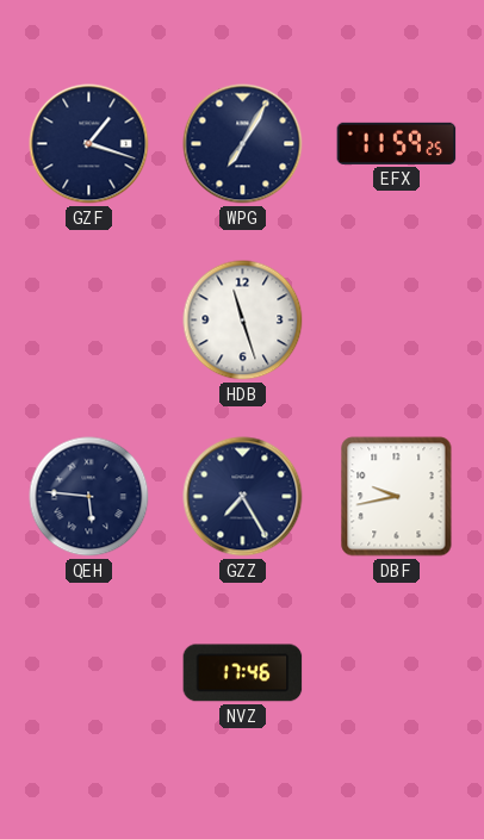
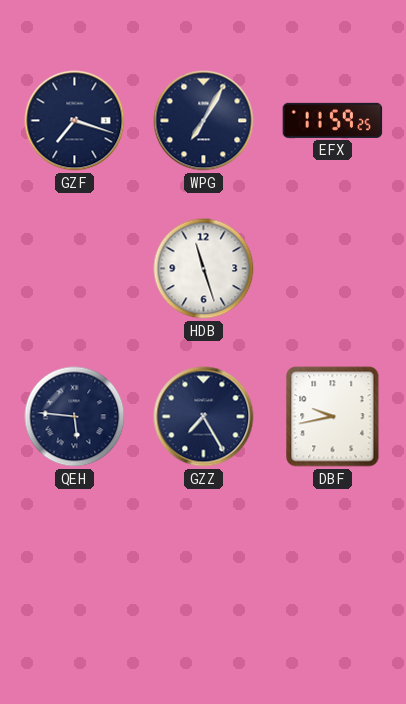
GZF: 1:18 -> 7:18
NVZ: 17:46 -> none
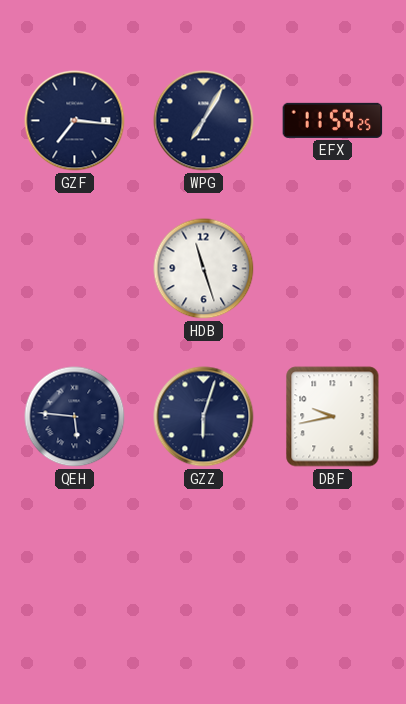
GZF: 7:18 -> 7:16
GZZ: 7:25 -> 6:03
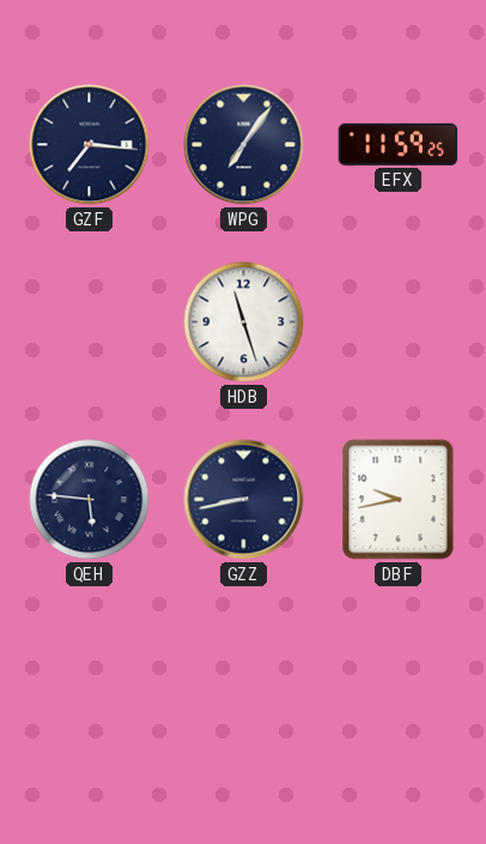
WPG: 7:05 -> 7:06
GZZ: 6:03 -> 8:43
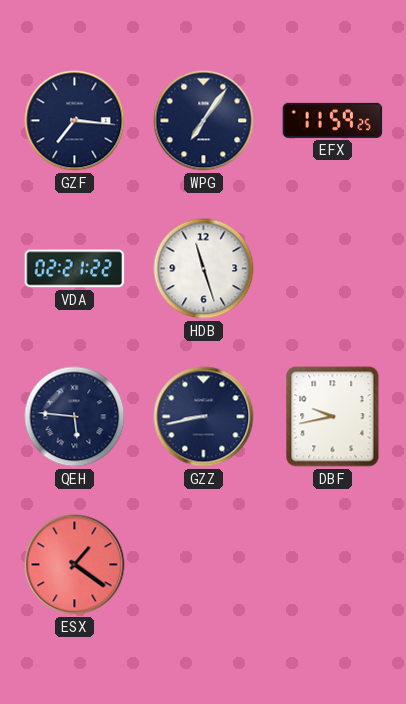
VDA: none -> 02:21
ESX: none -> 1:21
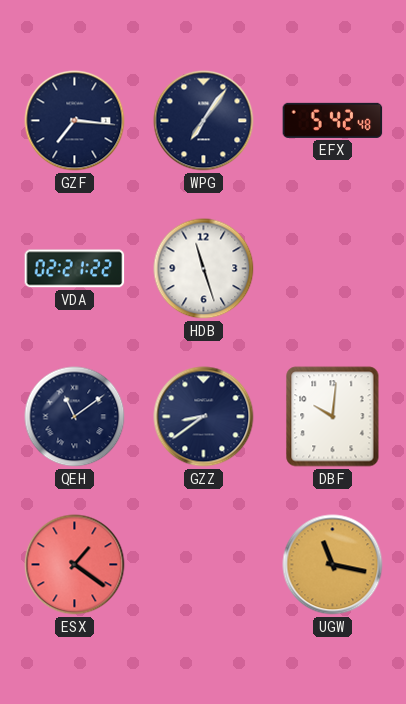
EFX: 11:59 -> 5:42
QEH: 5:46 -> 11:09
GZZ: 8:43 -> 8:39
DBF: 9:43 -> 10:01
UGW: none -> 11:17
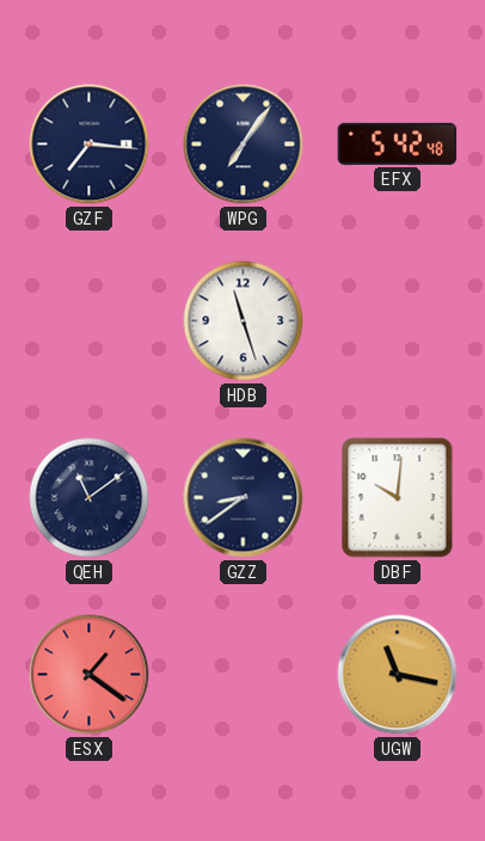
VDA: 02:21 -> none
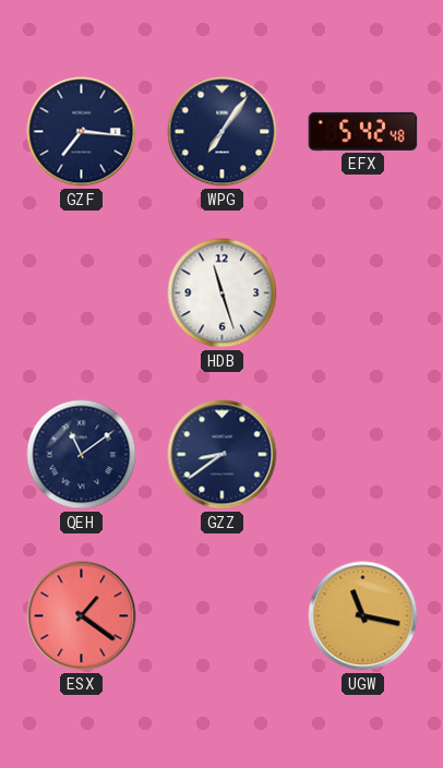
DBF: 10:01 -> none
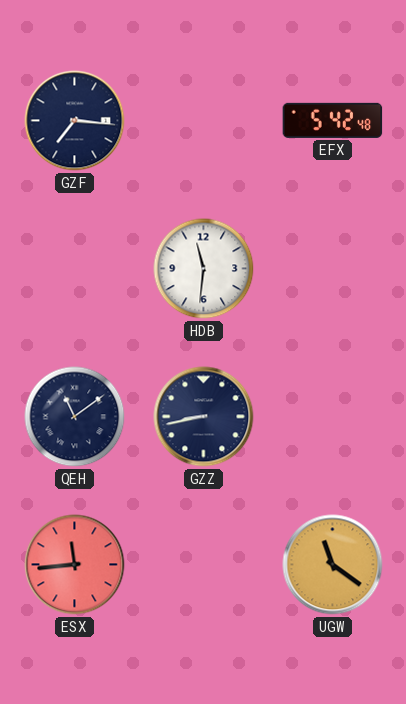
WPG: 7:06 -> none
HDB: 11:27 -> 11:31
GZZ: 8:39 -> 8:43
ESX: 1:21 -> 11:44
UGW: 11:17 -> 11:21
